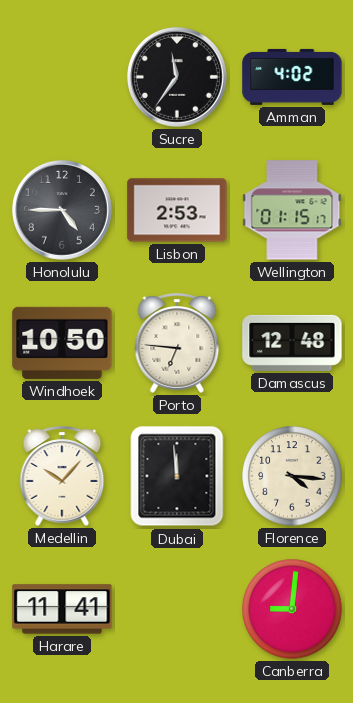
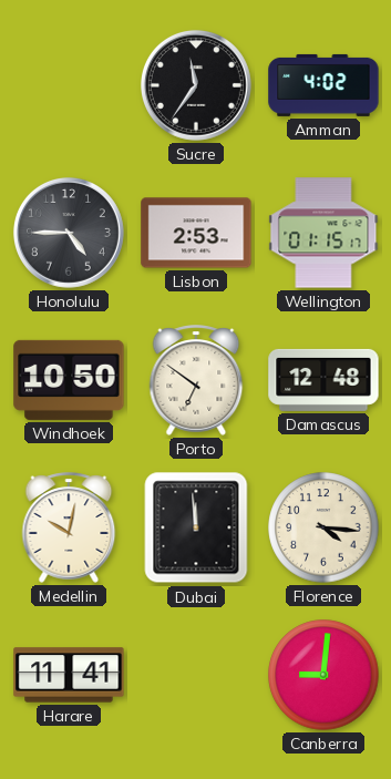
Porto: 6:46 -> 6:51
Medellin: 10:07 -> 10:02
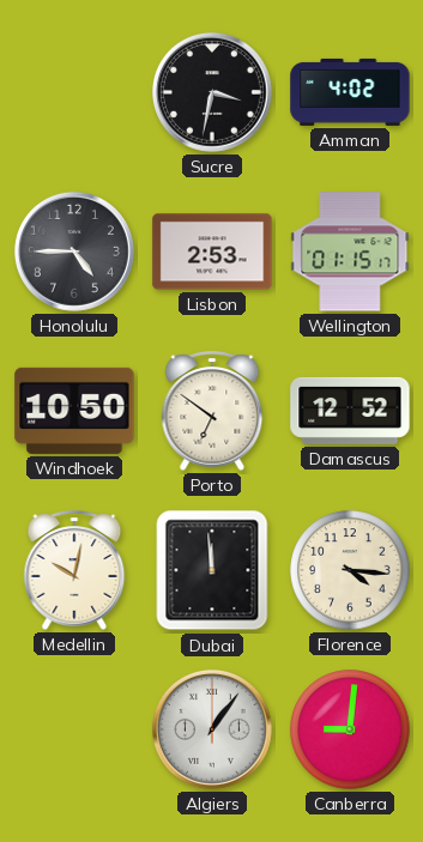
Sucre: 11:36 -> 3:32
Damascus: 12:48 -> 12:52
Harare: 11:41 -> none
Algiers: none -> 1:06
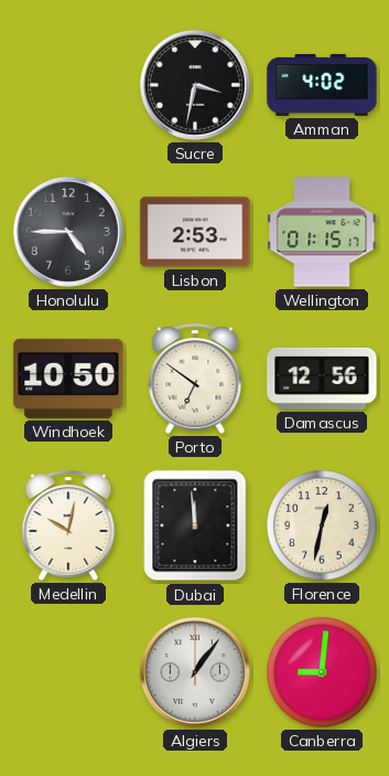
Damascus: 12:52 -> 12:56
Florence: 4:16 -> 12:32
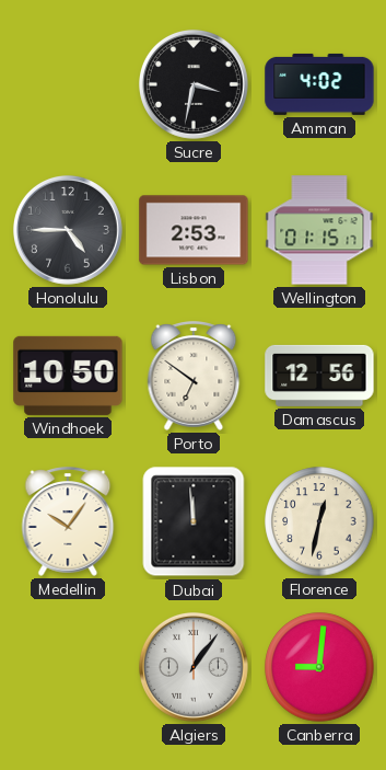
Medellin: 10:02 -> 10:06
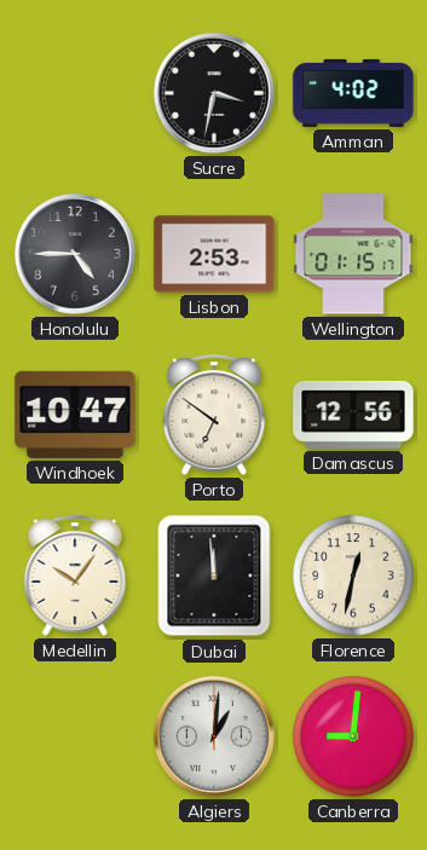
Windhoek: 10:50 -> 10:47
Algiers: 1:06 -> 1:01
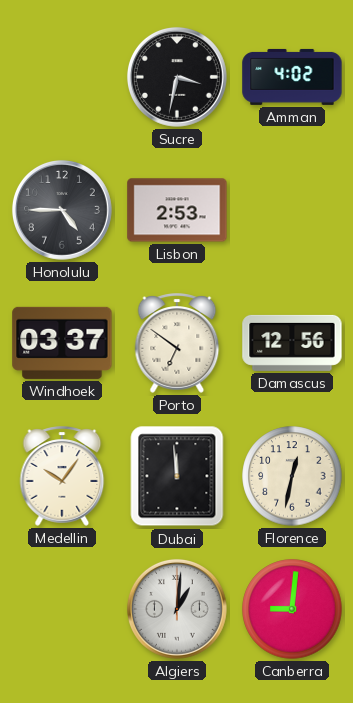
Wellington: 01:15 -> none
Windhoek: 10:47 -> 03:37
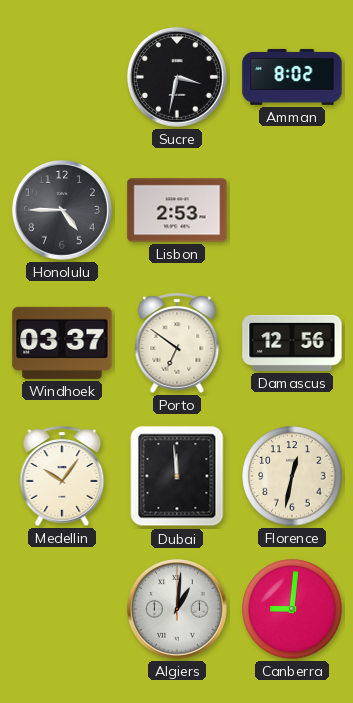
Amman: 4:02 -> 8:02
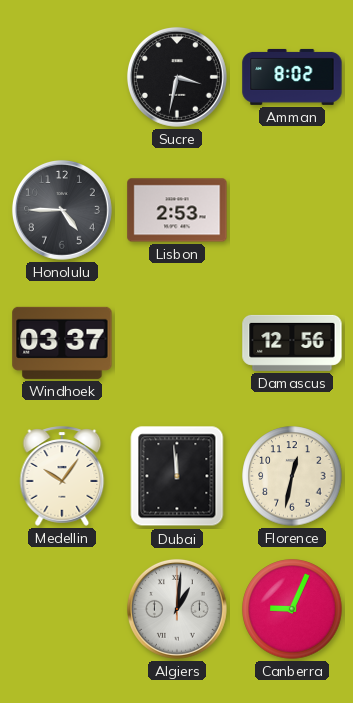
Porto: 6:51 -> none
Canberra: 9:01 -> 9:04
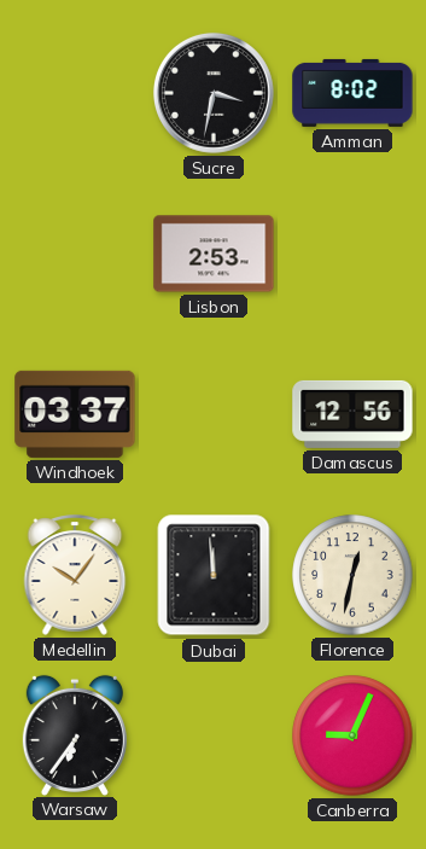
Honolulu: 4:45 -> none
Warsaw: none -> 6:36
Algiers: 1:01 -> none
